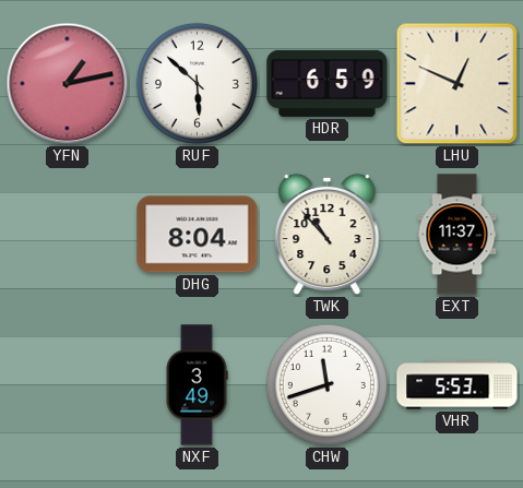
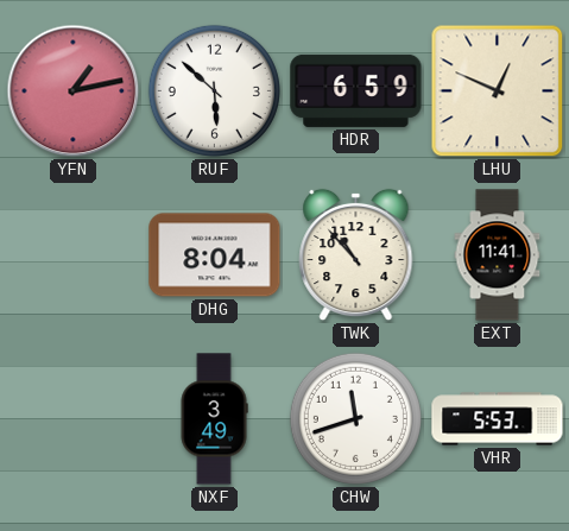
EXT: 11:37 -> 11:41
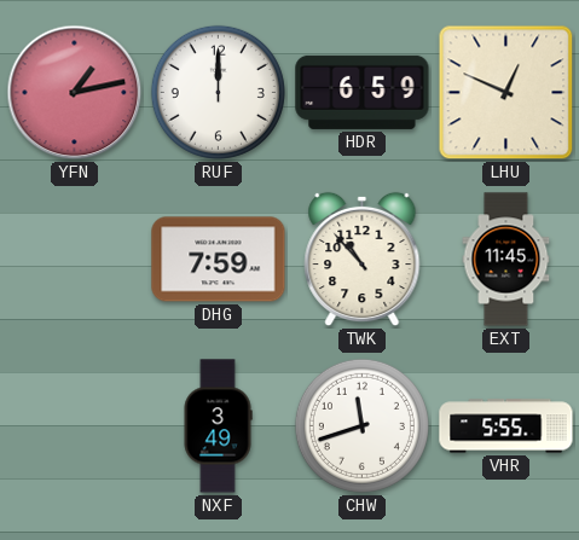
RUF: 5:52 -> 12:00
DHG: 8:04 -> 7:59
EXT: 11:41 -> 11:45
VHR: 5:53 -> 5:55
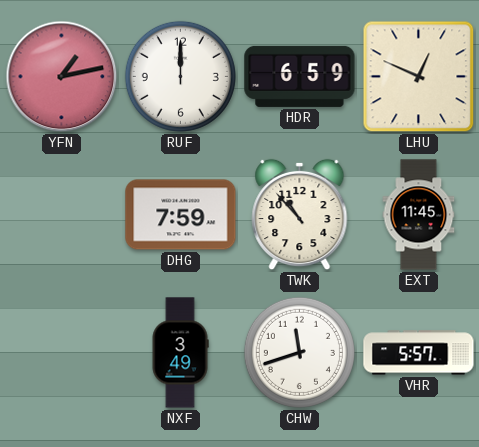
VHR: 5:55 -> 5:57
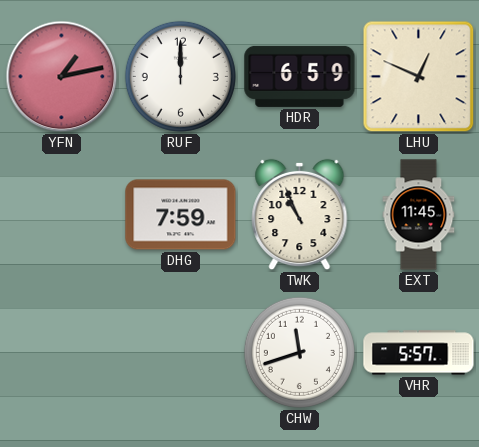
TWK: 10:53 -> 10:56
NXF: 3:49 -> none
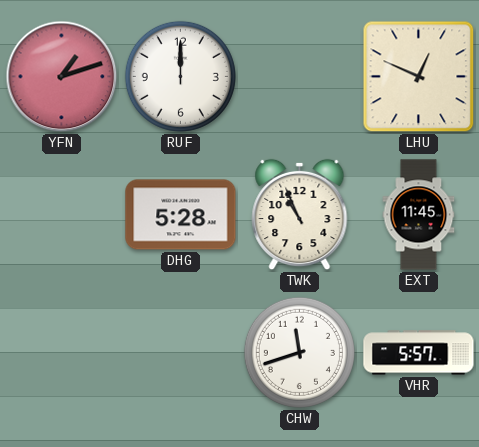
YFN: 1:13 -> 1:12
HDR: 6:59 -> none
DHG: 7:59 -> 5:28
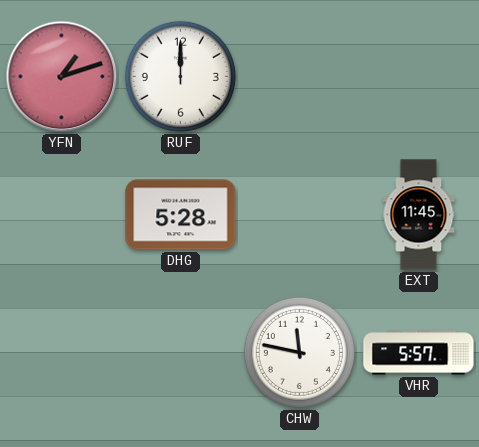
LHU: 12:49 -> none
TWK: 10:56 -> none
CHW: 11:42 -> 11:47
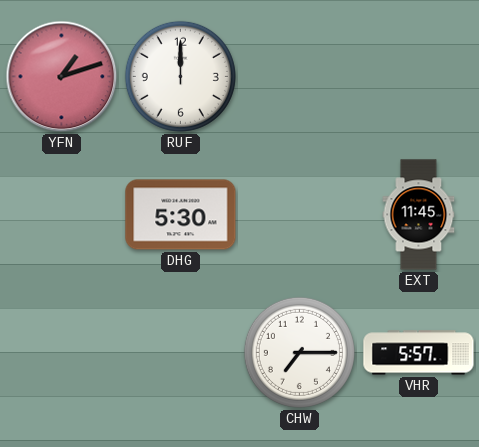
DHG: 5:28 -> 5:30
CHW: 11:47 -> 7:15
